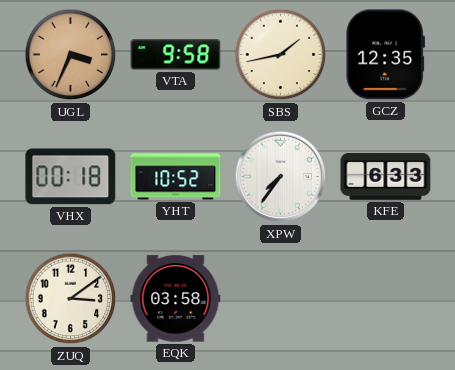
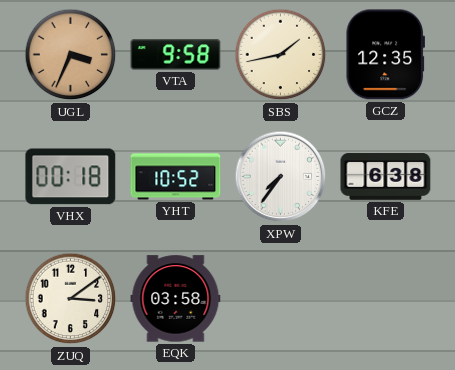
KFE: 6:33 -> 6:38
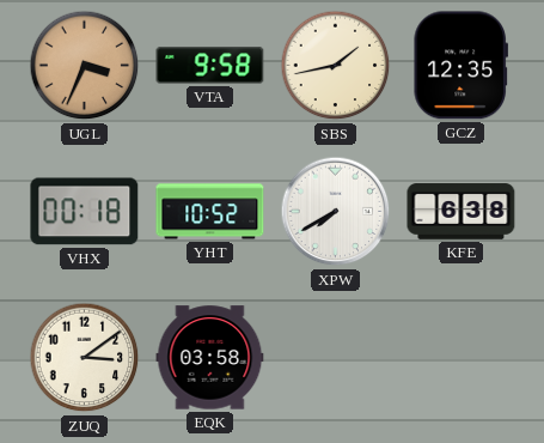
XPW: 7:36 -> 7:40
